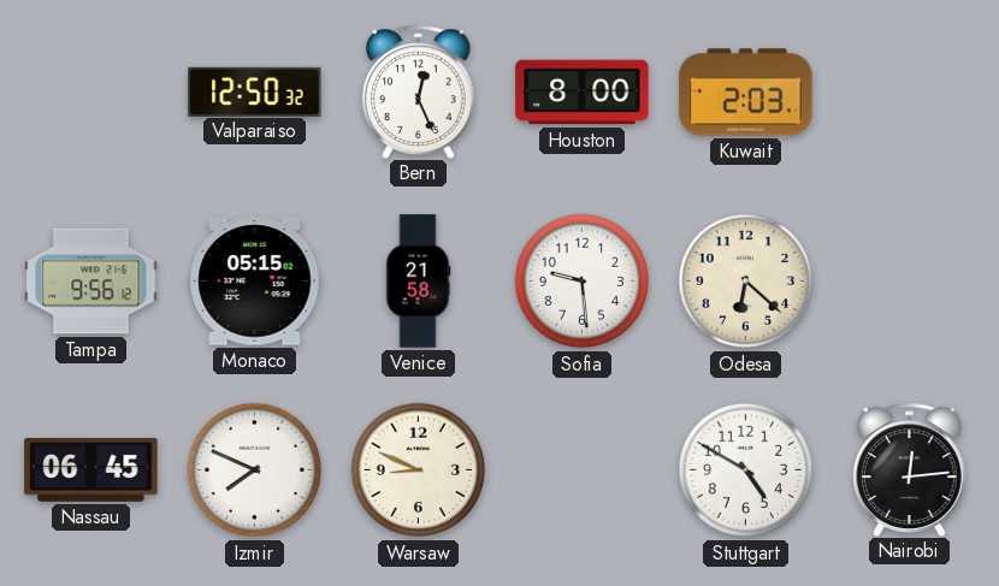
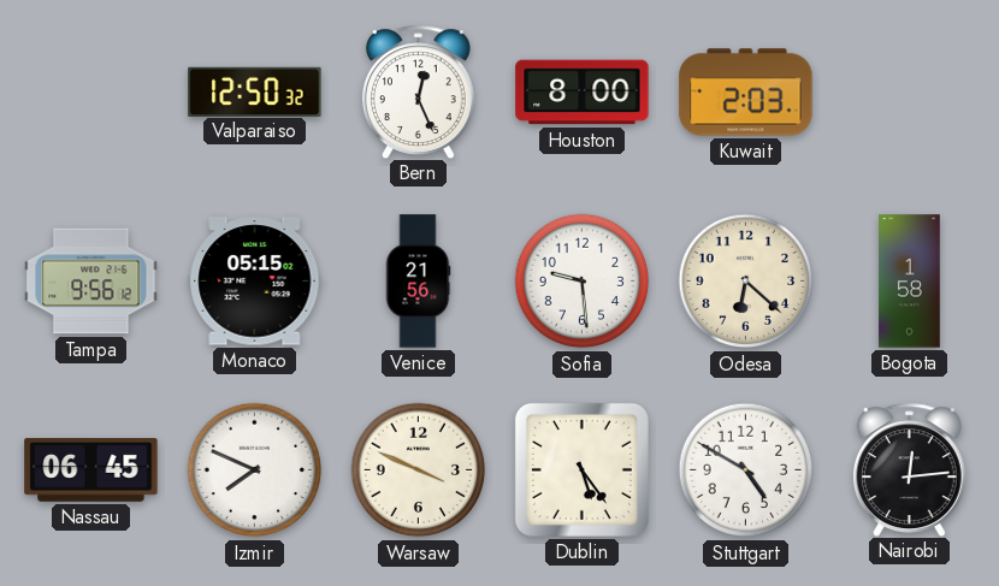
Venice: 21:58 -> 21:56
Bogota: none -> 1:58
Warsaw: 8:49 -> 3:49
Dublin: none -> 5:24
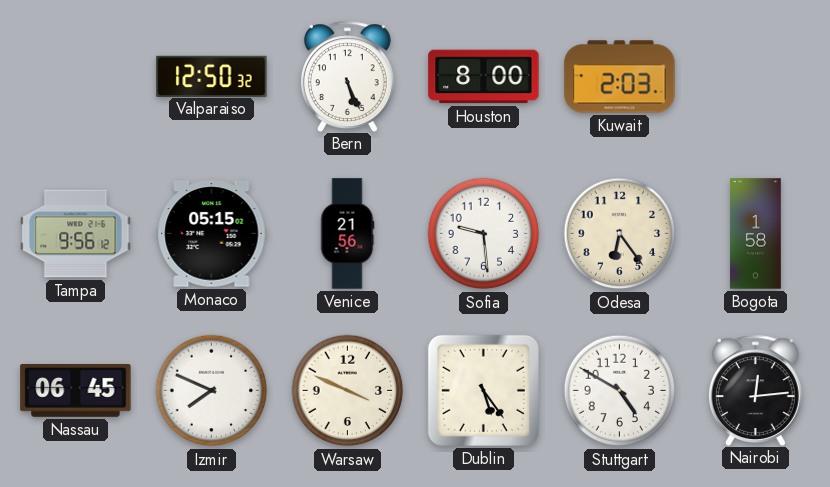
Bern: 12:26 -> 5:26
Odesa: 6:22 -> 6:24
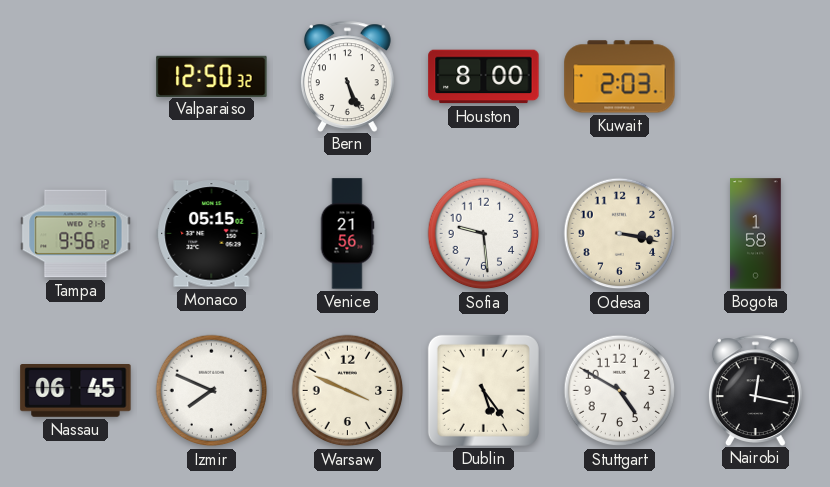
Odesa: 6:24 -> 3:17
Nairobi: 12:14 -> 12:17
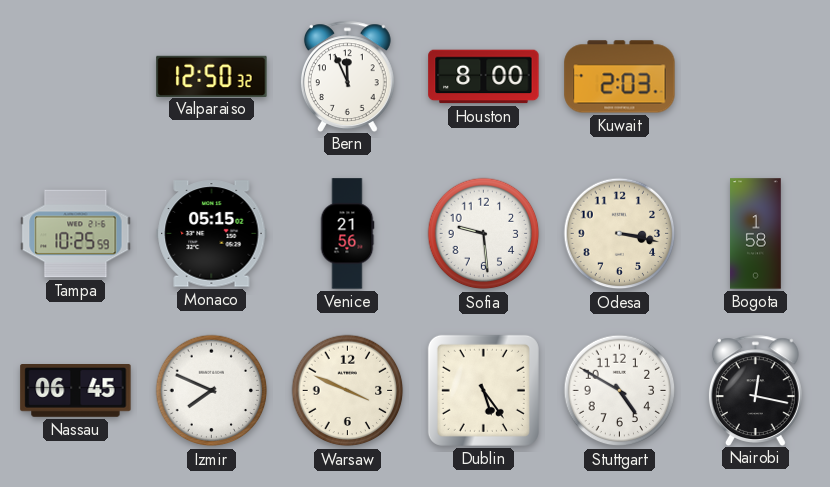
Bern: 5:26 -> 11:56
Tampa: 9:56 -> 10:25
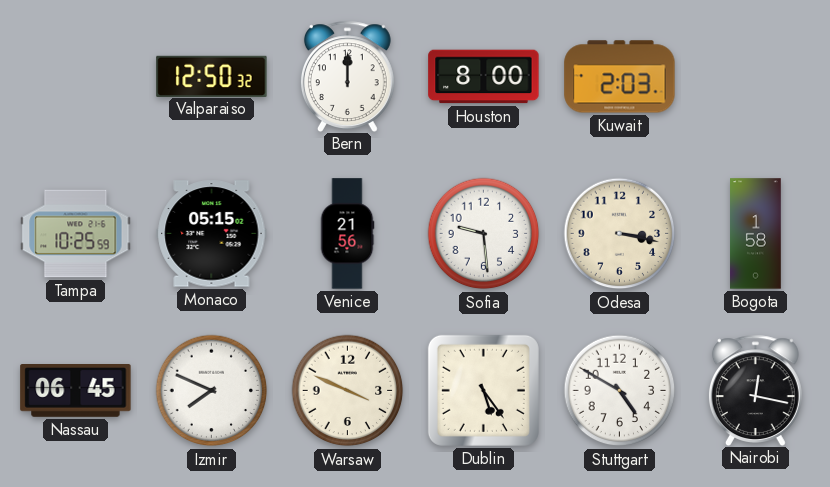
Bern: 11:56 -> 12:00
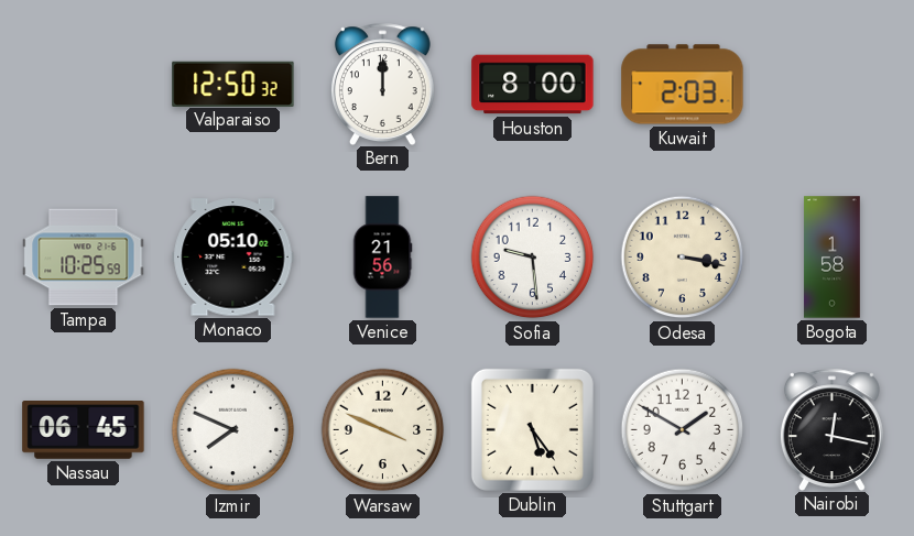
Monaco: 05:15 -> 05:10
Stuttgart: 4:50 -> 1:50
